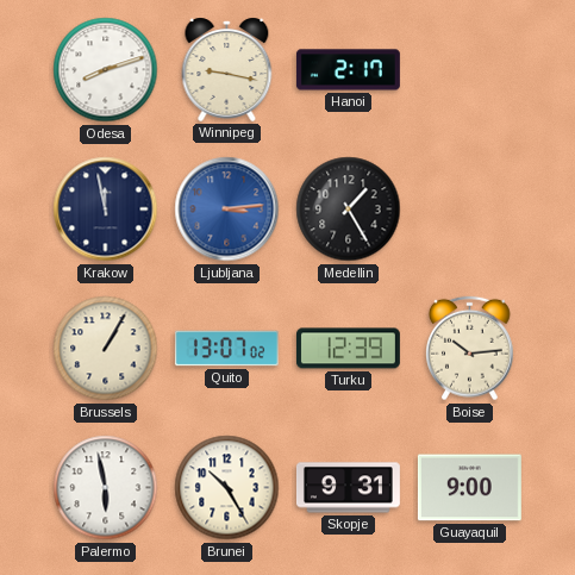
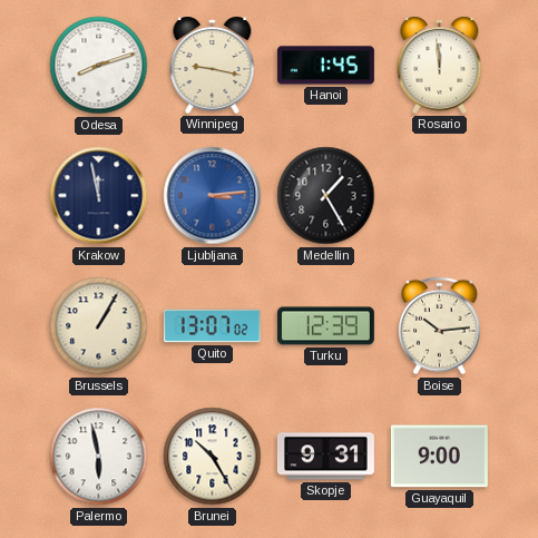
Hanoi: 2:17 -> 1:45
Rosario: none -> 11:59
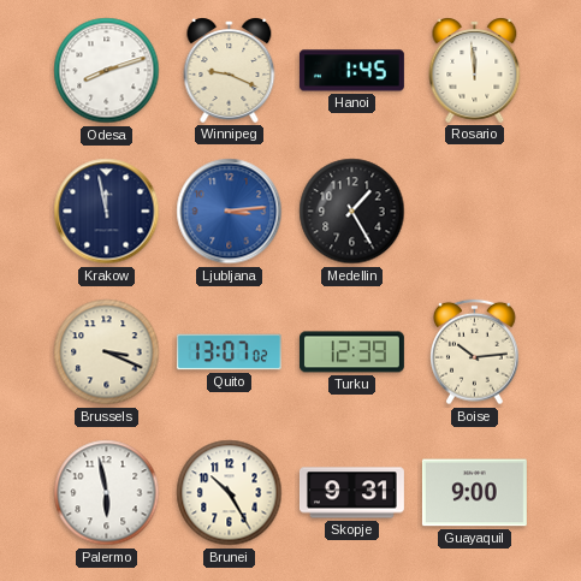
Winnipeg: 9:17 -> 9:19
Brussels: 1:05 -> 3:19
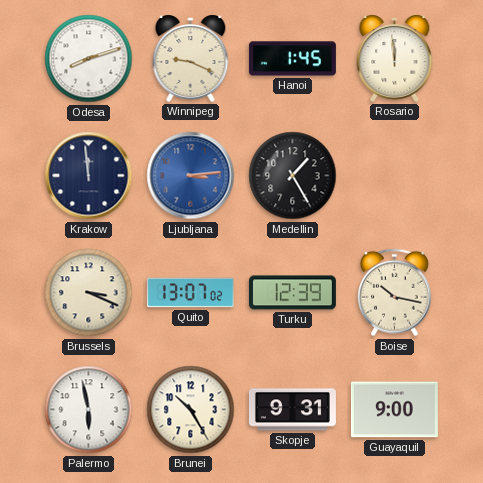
Krakow: 11:58 -> 11:59
Boise: 10:14 -> 10:17
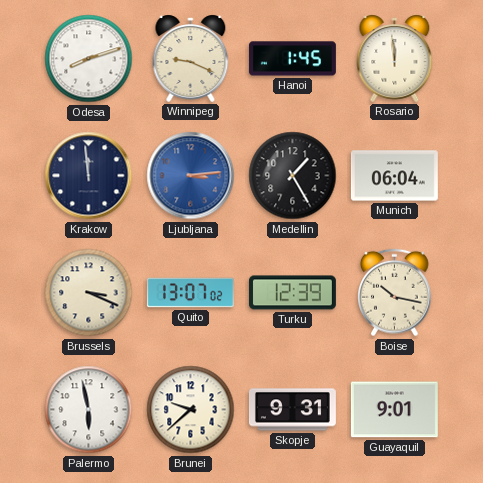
Munich: none -> 06:04
Brunei: 10:25 -> 9:38
Guayaquil: 9:00 -> 9:01
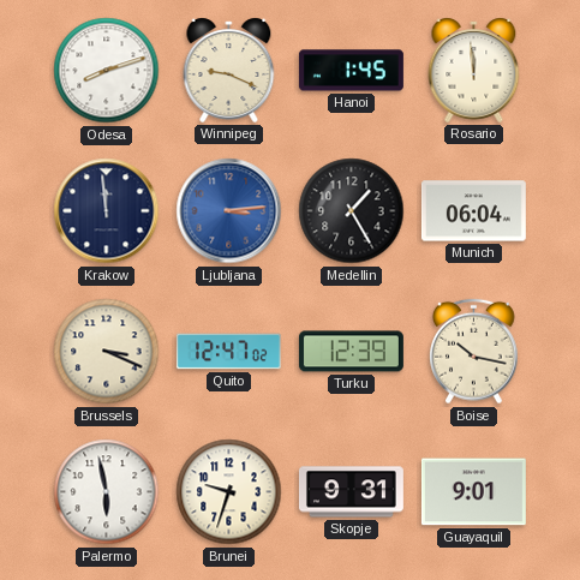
Quito: 13:07 -> 12:47
Brunei: 9:38 -> 9:33
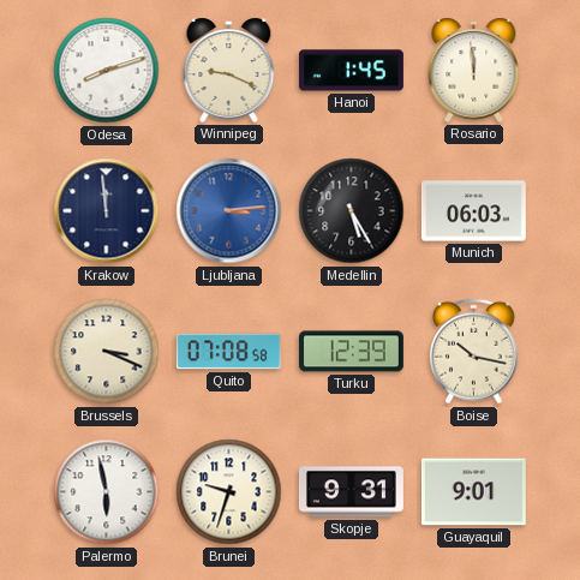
Medellin: 1:25 -> 5:25
Munich: 06:04 -> 06:03
Quito: 12:47 -> 07:08
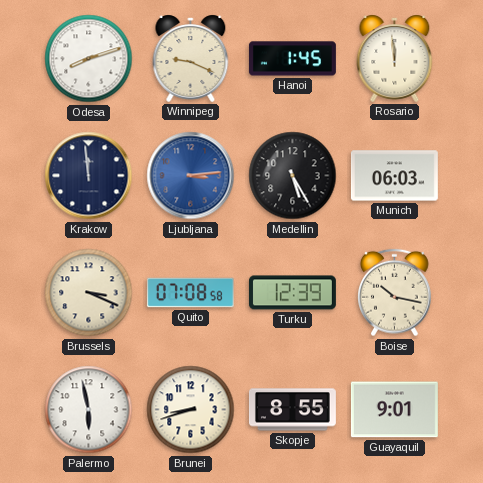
Brunei: 9:33 -> 8:42
Skopje: 9:31 -> 8:55
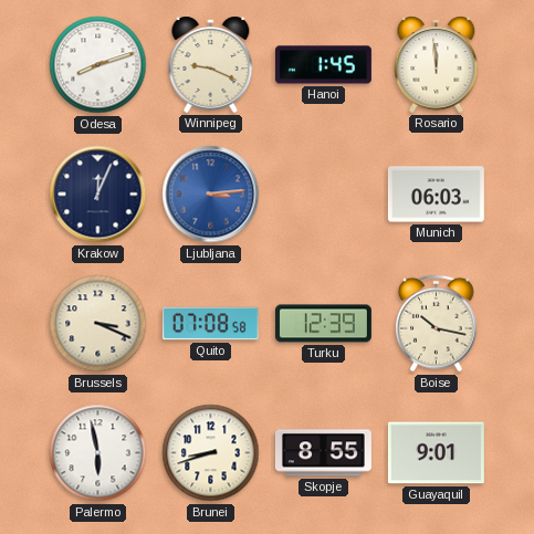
Krakow: 11:59 -> 12:04
Medellin: 5:25 -> none
